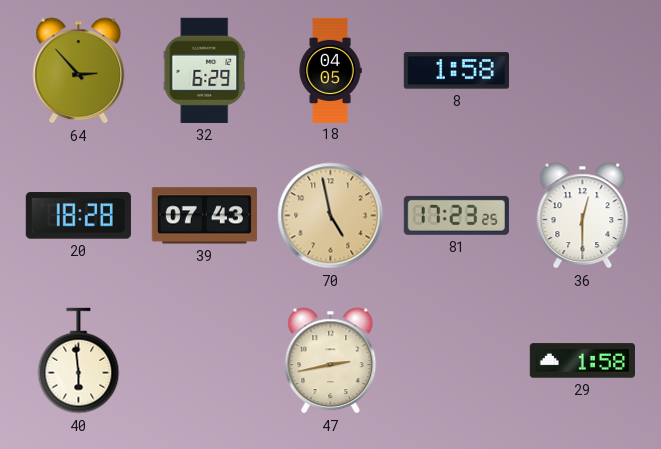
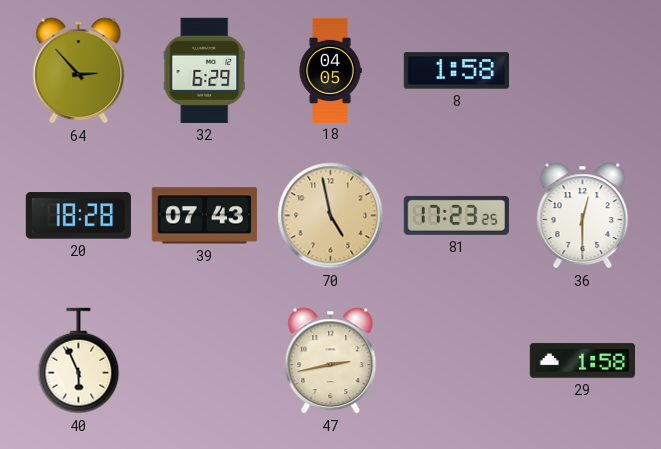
40: 5:59 -> 5:56
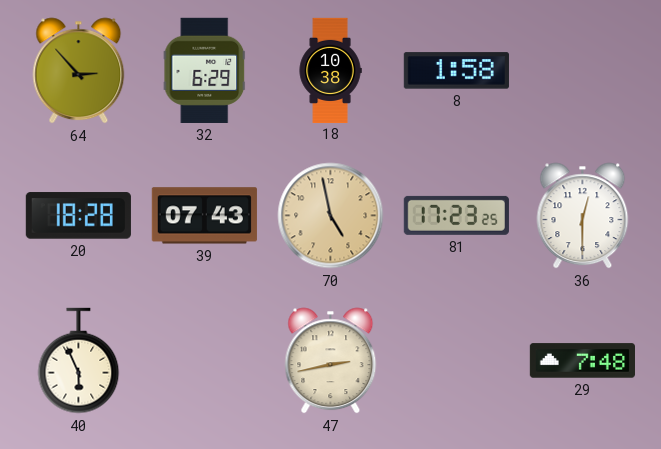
18: 04:05 -> 10:38
29: 1:58 -> 7:48
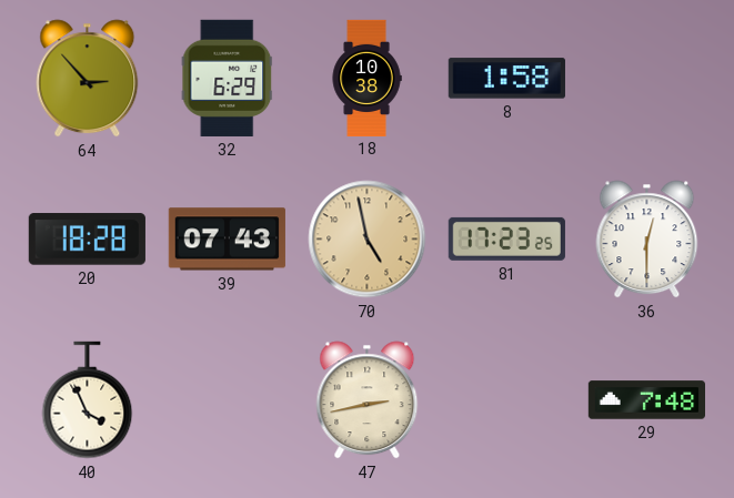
40: 5:56 -> 3:56
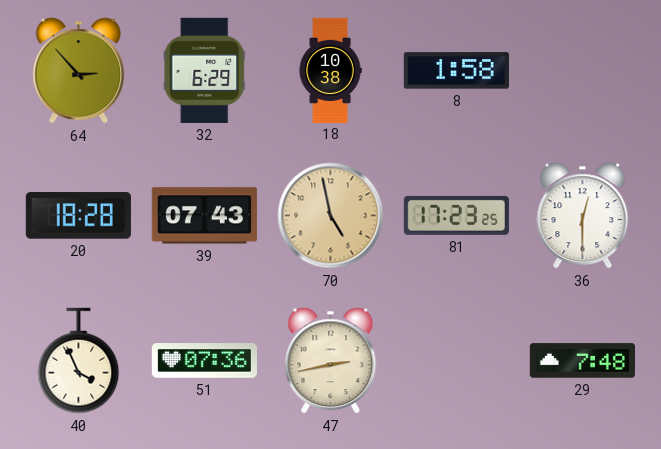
51: none -> 07:36
